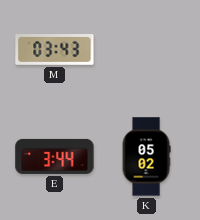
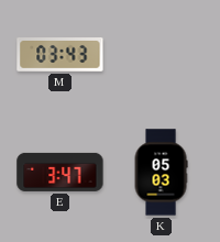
E: 3:44 -> 3:47
K: 05:02 -> 05:03
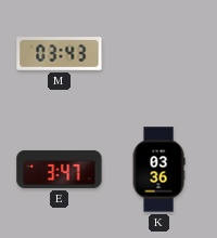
K: 05:03 -> 03:36
